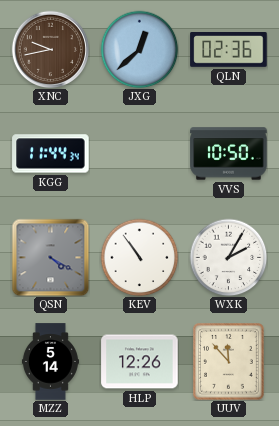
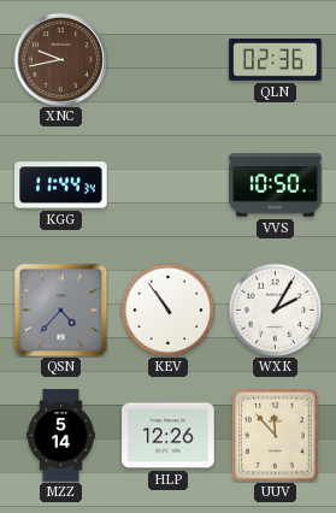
JXG: 12:38 -> none
QSN: 4:20 -> 4:37
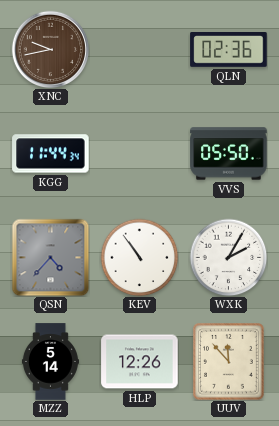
VVS: 10:50 -> 05:50
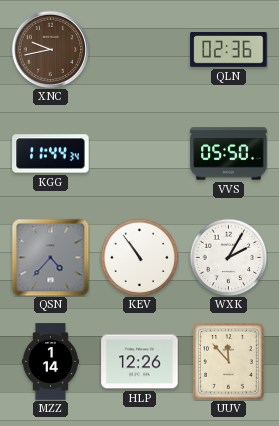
MZZ: 5:14 -> 1:14
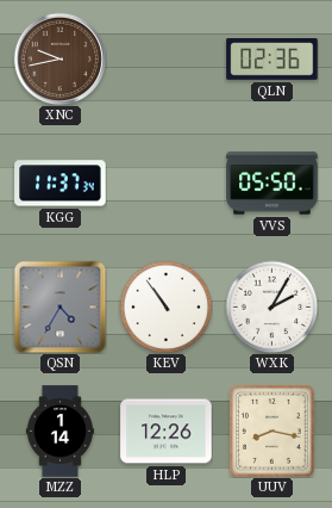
KGG: 11:44 -> 11:37
QSN: 4:37 -> 4:35
UUV: 11:53 -> 8:17
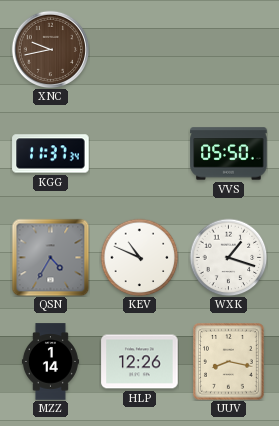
QLN: 02:36 -> none
KEV: 10:54 -> 10:49
WXK: 2:05 -> 1:18
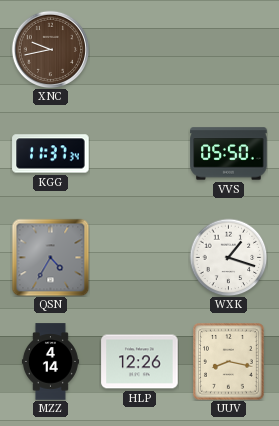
KEV: 10:49 -> none
MZZ: 1:14 -> 4:14
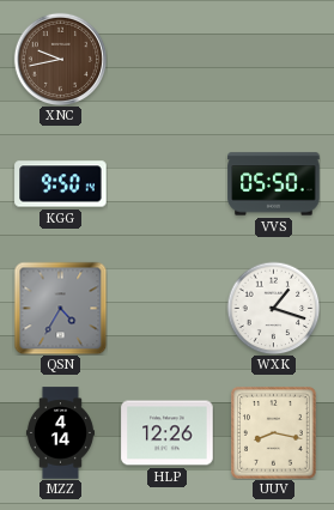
KGG: 11:37 -> 9:50
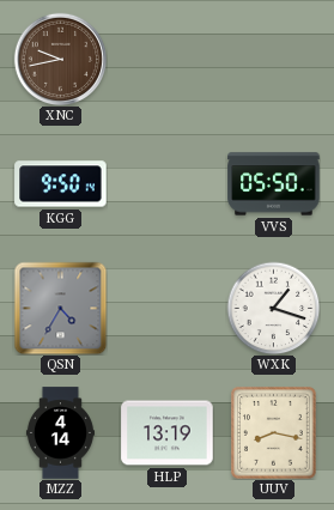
HLP: 12:26 -> 13:19
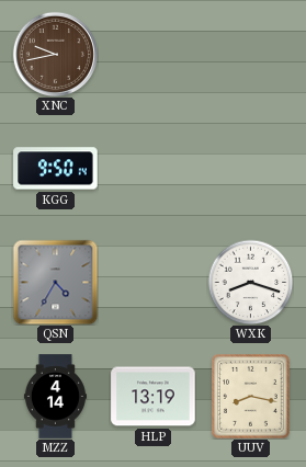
VVS: 05:50 -> none
WXK: 1:18 -> 8:18
